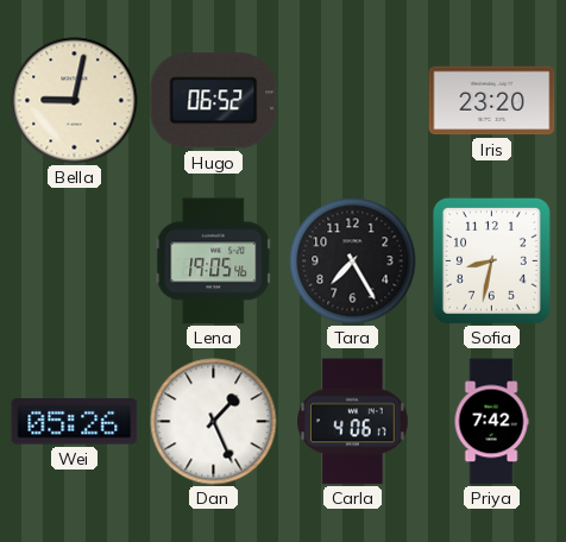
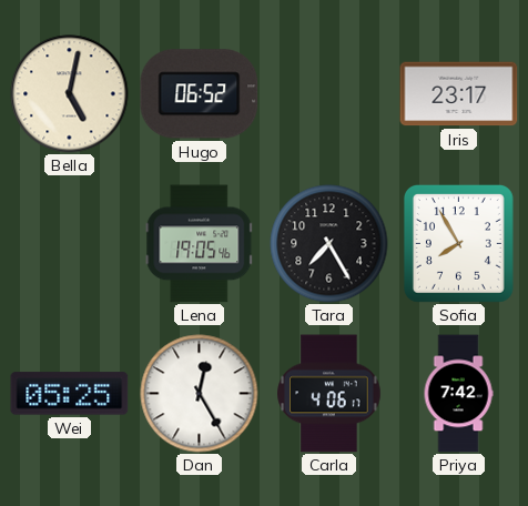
Bella: 9:02 -> 5:02
Iris: 23:20 -> 23:17
Sofia: 8:32 -> 7:55
Wei: 05:26 -> 05:25
Dan: 1:26 -> 12:25
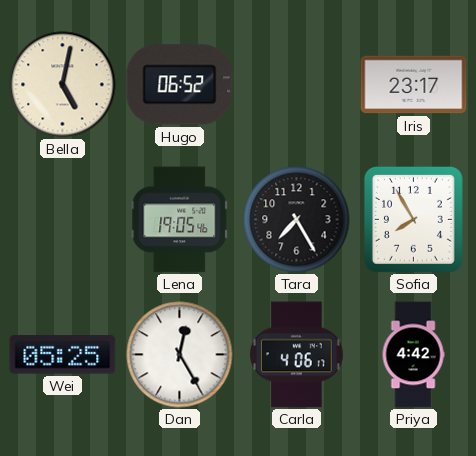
Priya: 7:42 -> 4:42
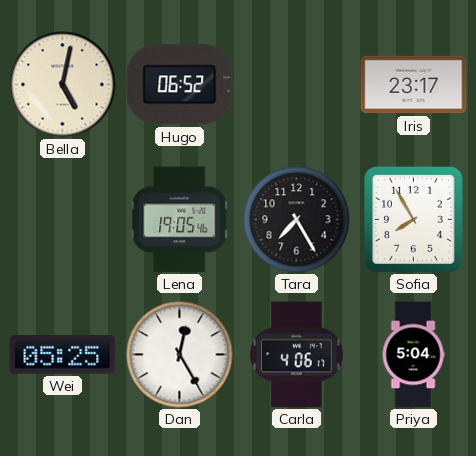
Priya: 4:42 -> 5:04
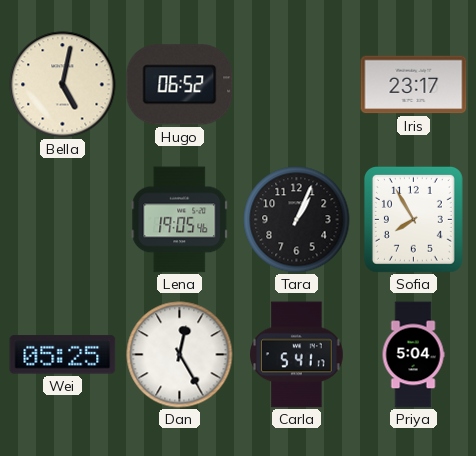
Tara: 7:25 -> 1:04
Carla: 4:06 -> 5:41
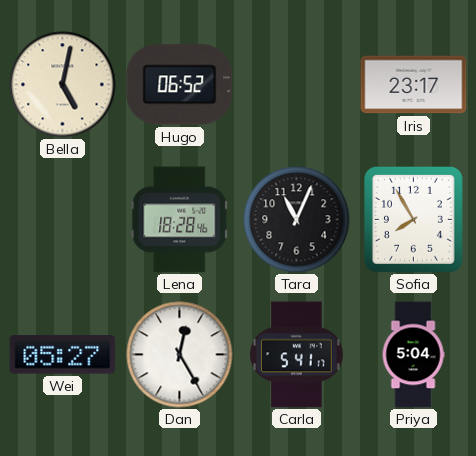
Lena: 19:05 -> 18:28
Tara: 1:04 -> 11:04
Wei: 05:25 -> 05:27
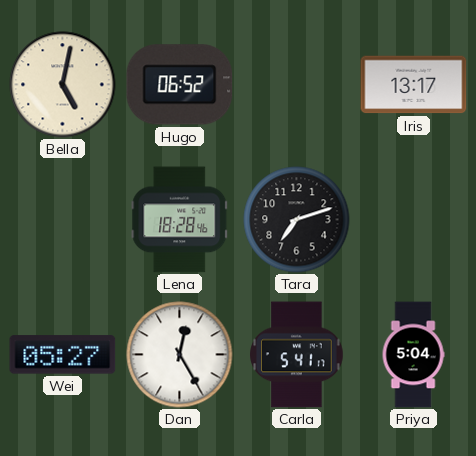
Iris: 23:17 -> 13:17
Tara: 11:04 -> 7:12
Sofia: 7:55 -> none
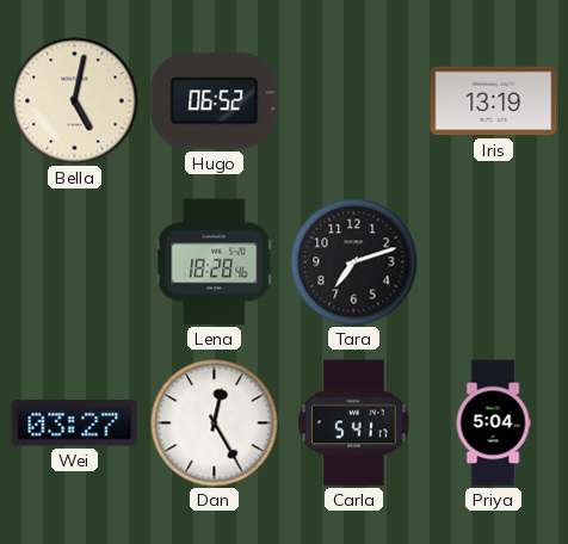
Iris: 13:17 -> 13:19
Wei: 05:27 -> 03:27
